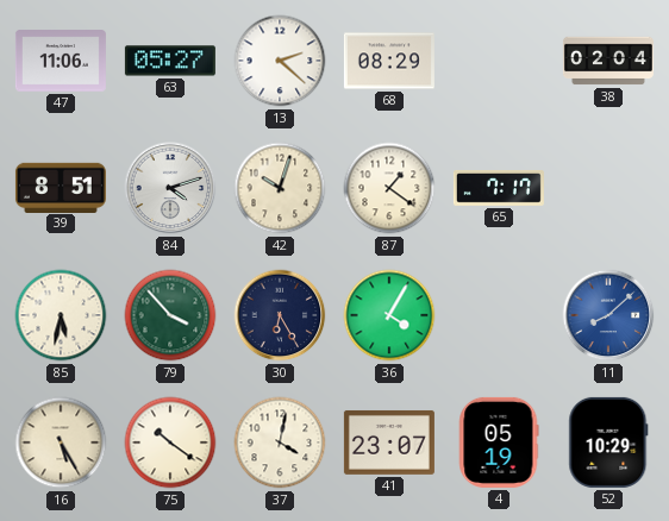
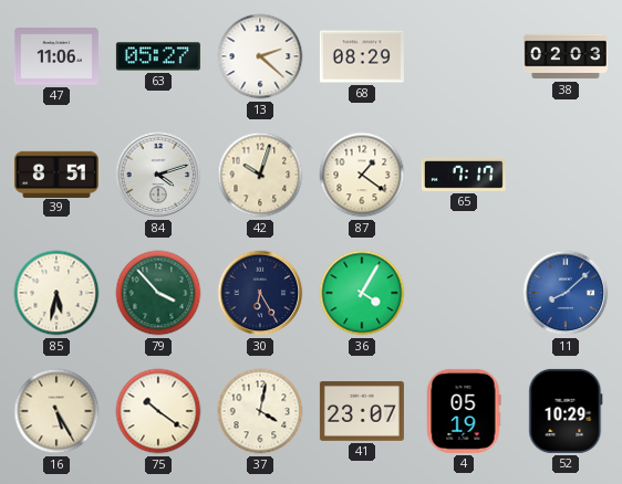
38: 02:04 -> 02:03
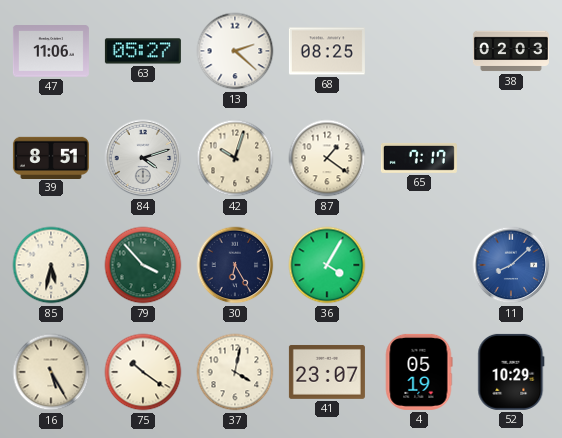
68: 08:29 -> 08:25
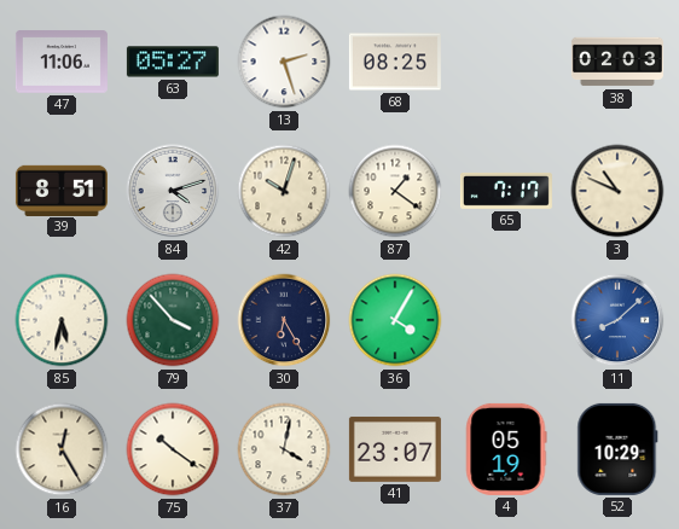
13: 2:22 -> 2:27
3: none -> 10:49
16: 5:25 -> 12:25
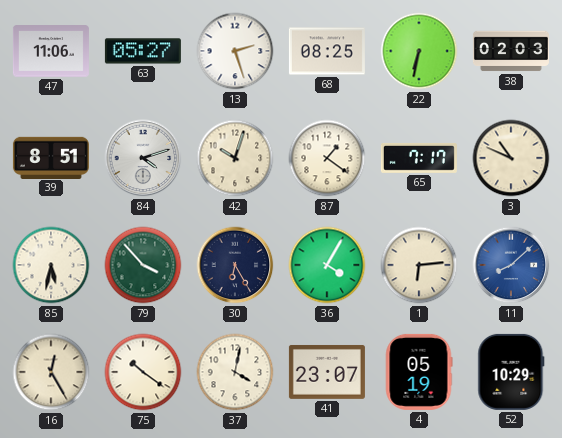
22: none -> 6:32
1: none -> 6:14
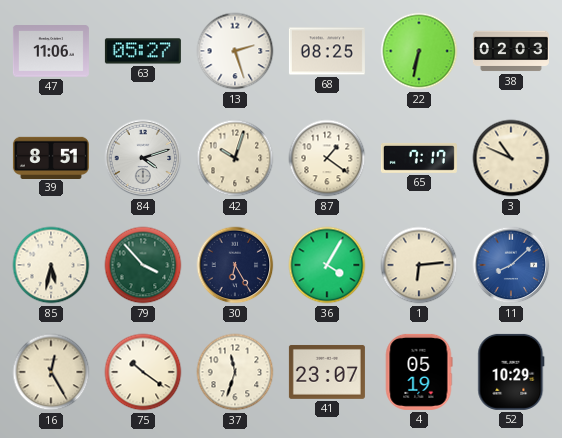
37: 4:02 -> 11:33
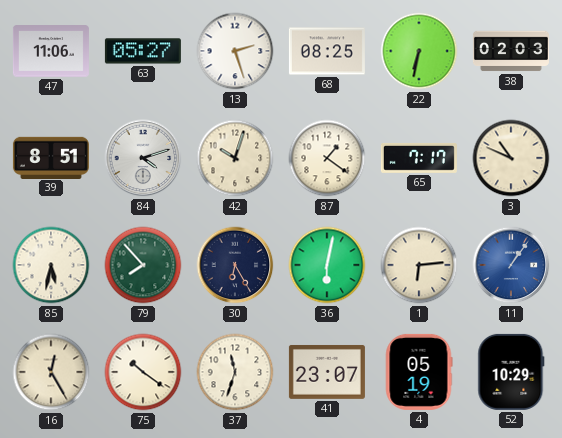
79: 3:53 -> 7:53
36: 4:05 -> 6:02
11: 8:08 -> 1:06
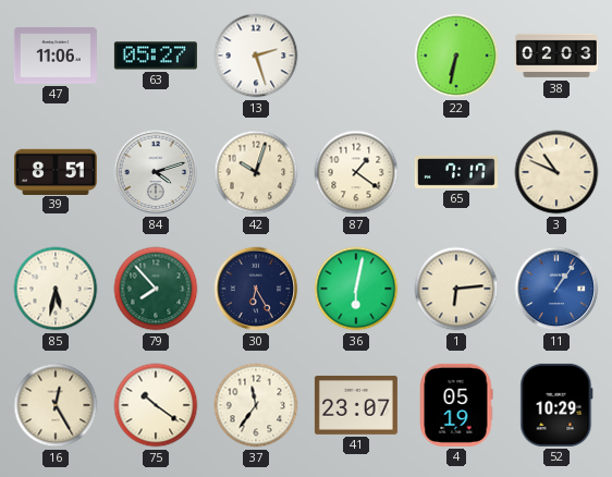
68: 08:25 -> none
37: 11:33 -> 11:36
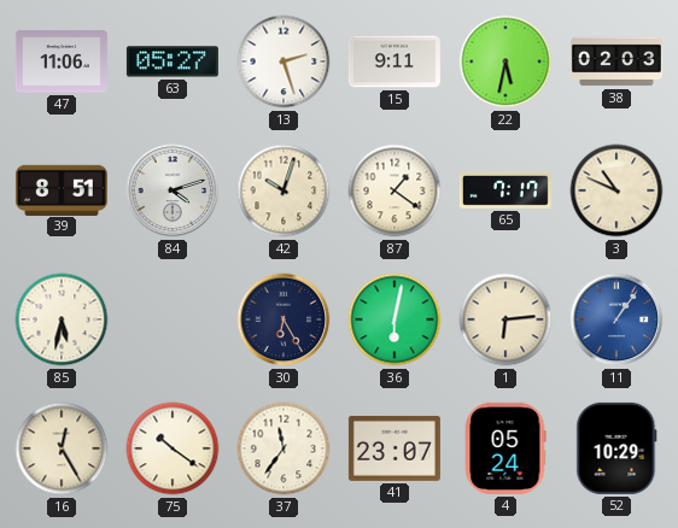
15: none -> 9:11
22: 6:32 -> 5:32
79: 7:53 -> none
4: 05:19 -> 05:24
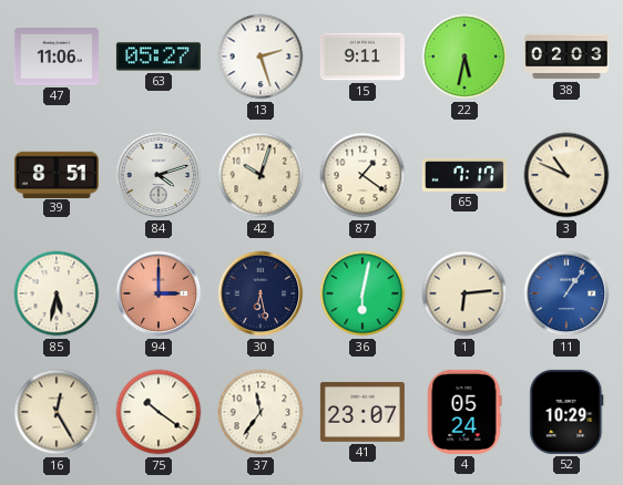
94: none -> 3:00
30: 6:25 -> 6:28
